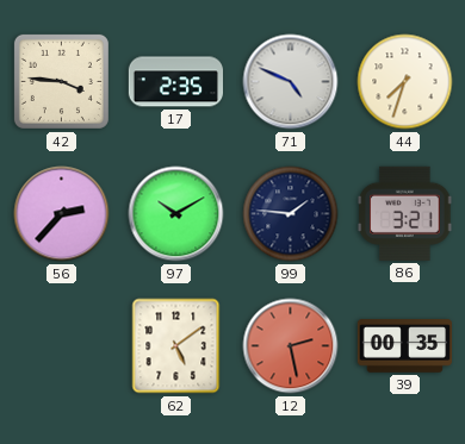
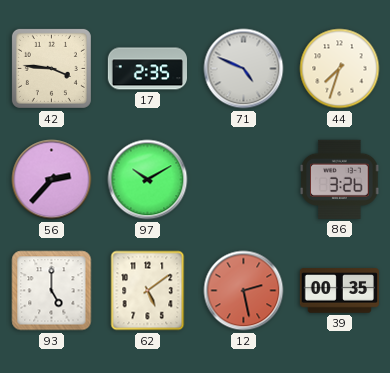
99: 1:46 -> none
86: 3:21 -> 3:26
93: none -> 5:00
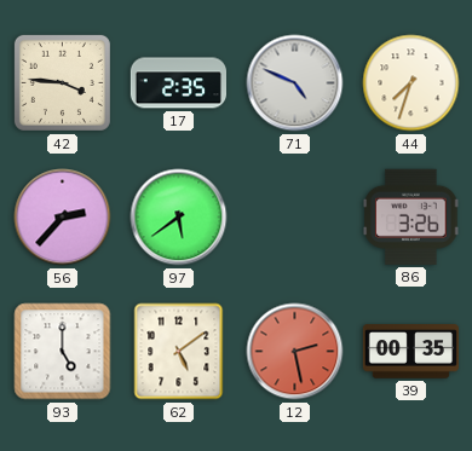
97: 10:10 -> 5:39
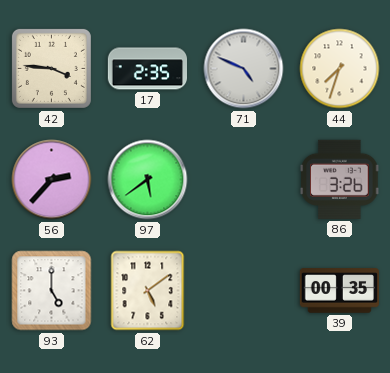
12: 2:28 -> none
